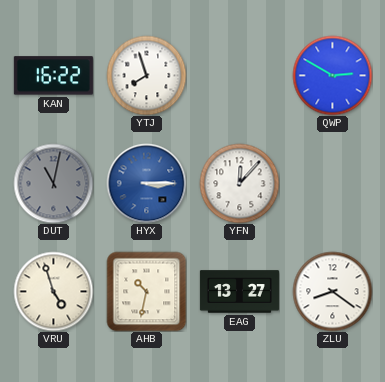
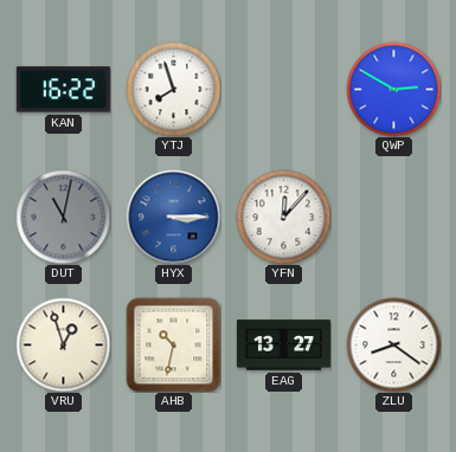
VRU: 4:57 -> 12:57
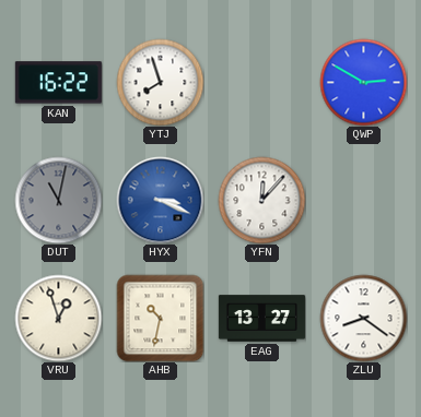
HYX: 3:15 -> 3:19
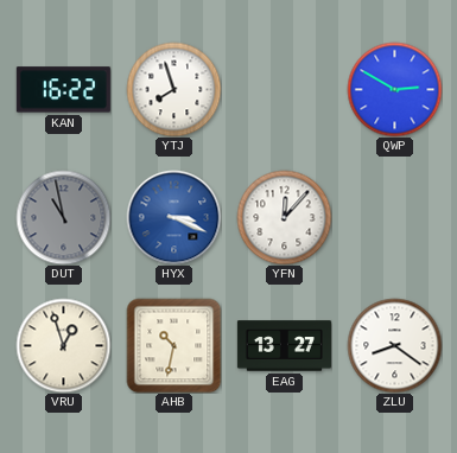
DUT: 11:02 -> 10:58
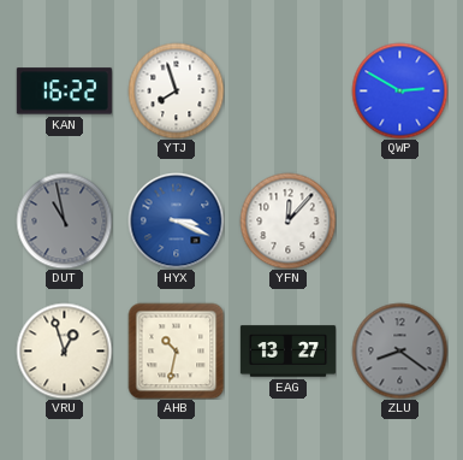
ZLU dial: white -> grey
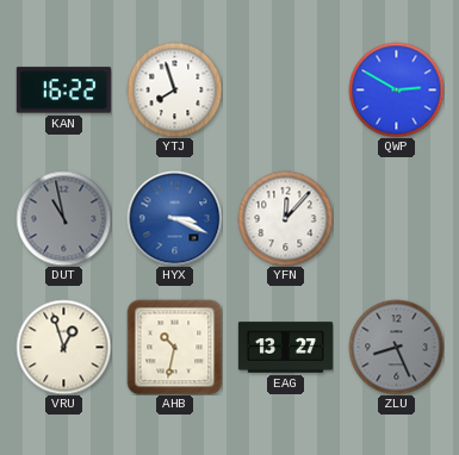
ZLU: 8:21 -> 8:26
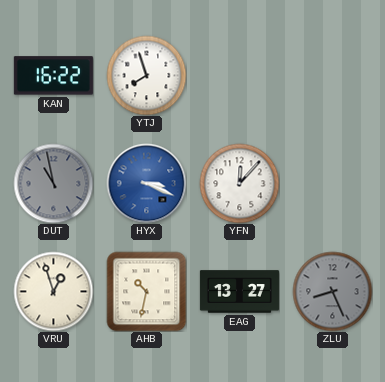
QWP: 2:50 -> none
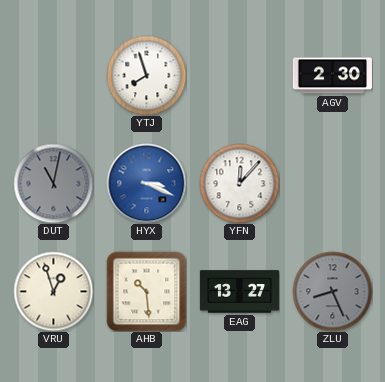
KAN: 16:22 -> none
AGV: none -> 2:30
DUT: 10:58 -> 11:02
AHB: 10:32 -> 10:29
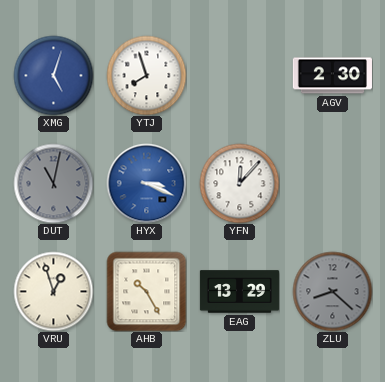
XMG: none -> 5:03
AHB: 10:29 -> 10:25
EAG: 13:27 -> 13:29
ZLU: 8:26 -> 8:22
